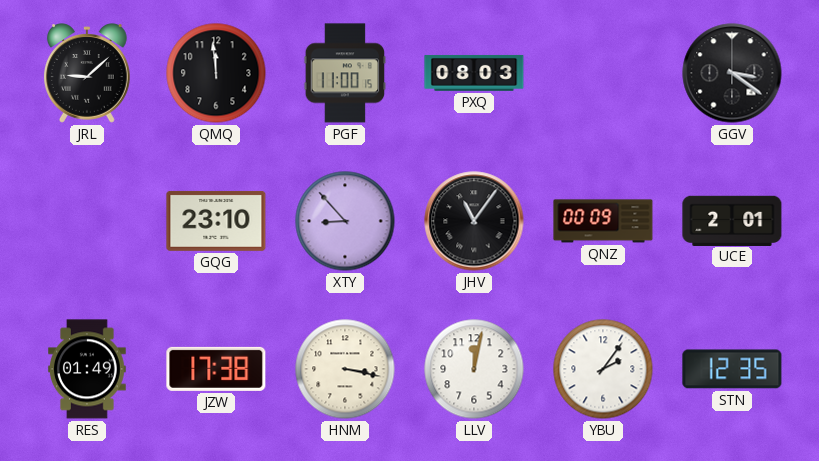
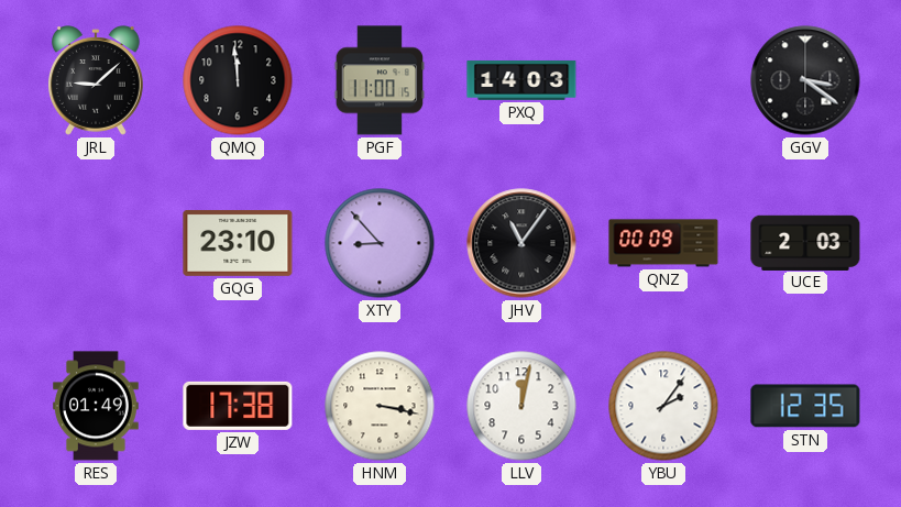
PXQ: 08:03 -> 14:03
UCE: 2:01 -> 2:03
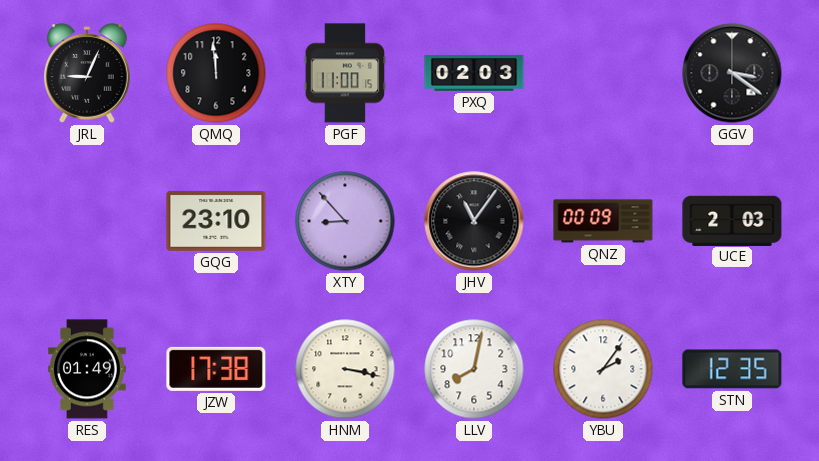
JRL: 9:08 -> 9:04
PXQ: 14:03 -> 02:03
LLV: 12:02 -> 8:02
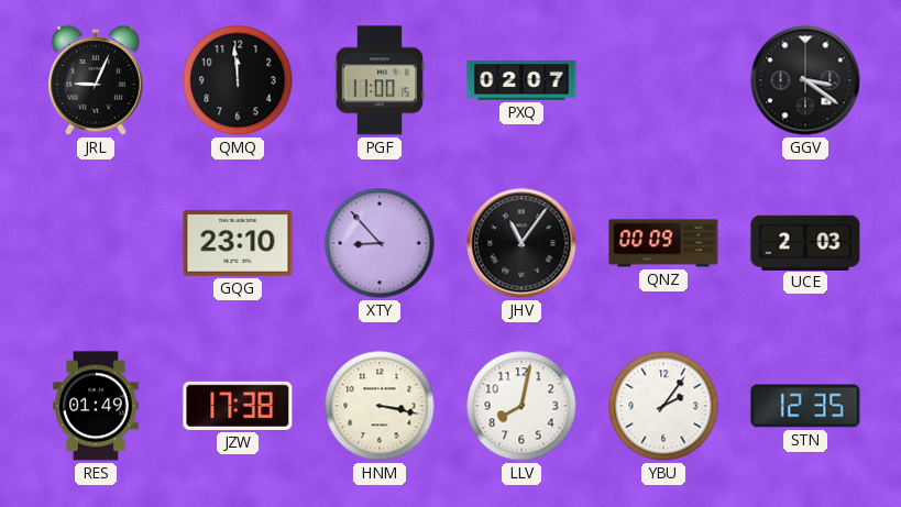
PXQ: 02:03 -> 02:07
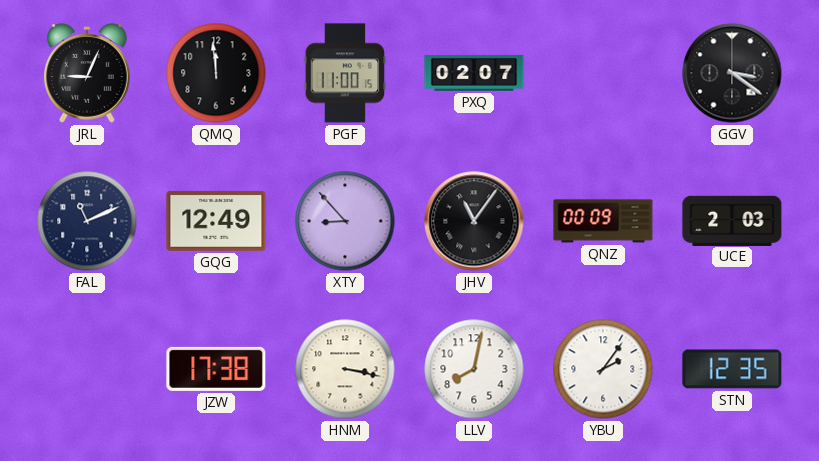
FAL: none -> 11:11
GQG: 23:10 -> 12:49
RES: 01:49 -> none
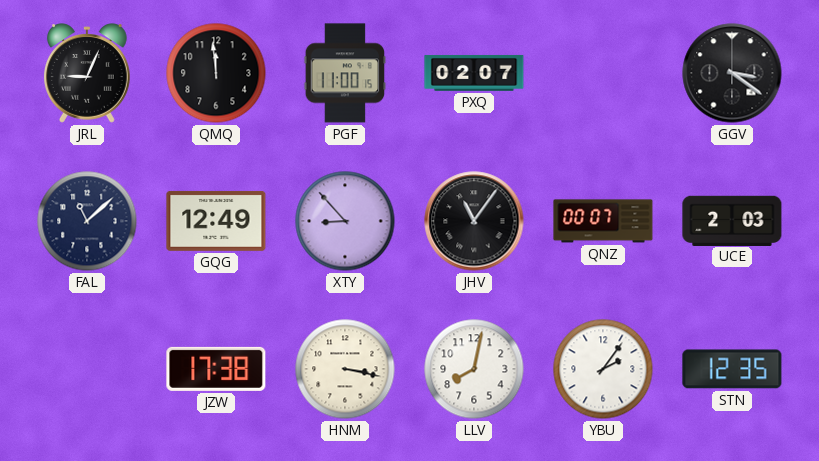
FAL: 11:11 -> 11:08
QNZ: 00:09 -> 00:07
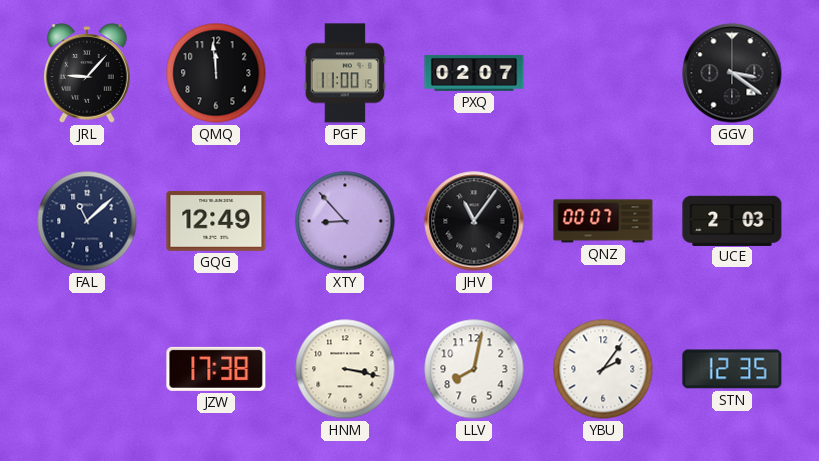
JRL: 9:04 -> 9:07
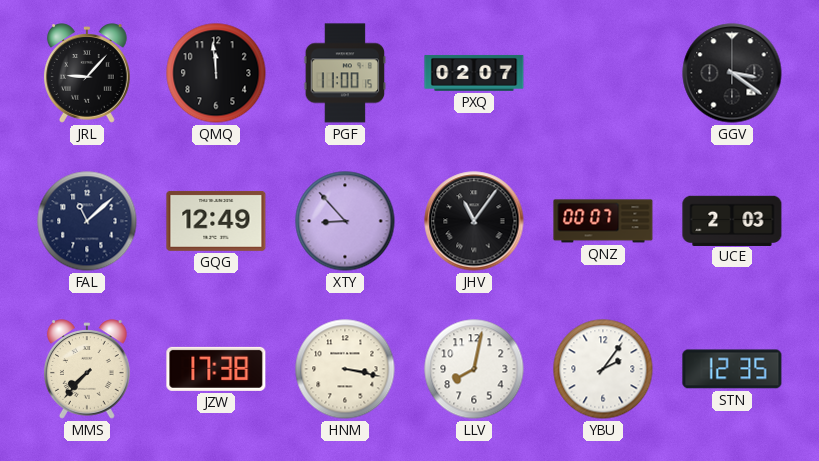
MMS: none -> 7:37
